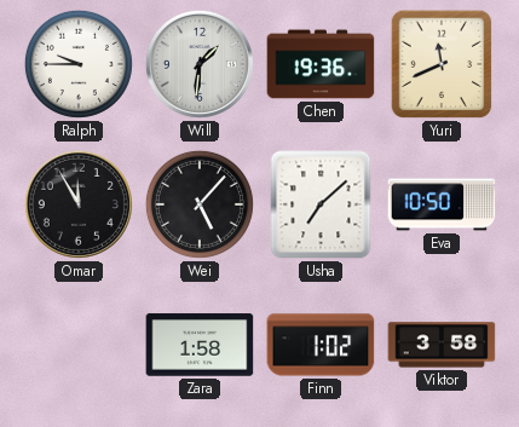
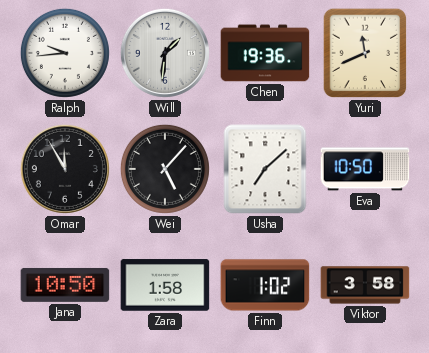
Ralph: 9:45 -> 9:44
Jana: none -> 10:50
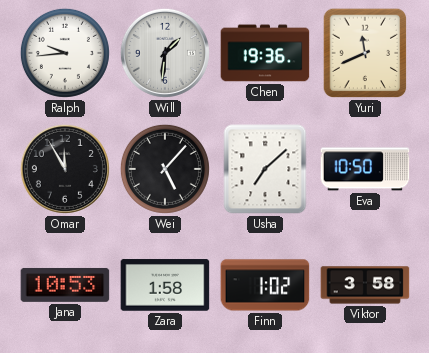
Jana: 10:50 -> 10:53
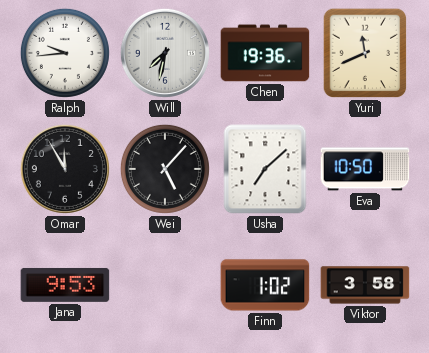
Will: 1:31 -> 7:32
Jana: 10:53 -> 9:53
Zara: 1:58 -> none
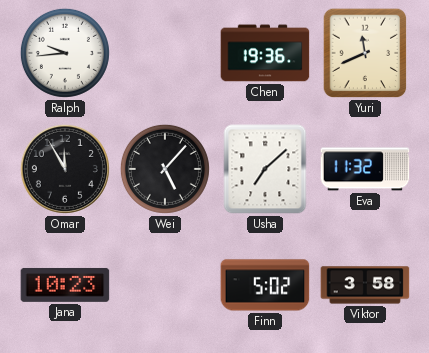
Will: 7:32 -> none
Eva: 10:50 -> 11:32
Jana: 9:53 -> 10:23
Finn: 1:02 -> 5:02
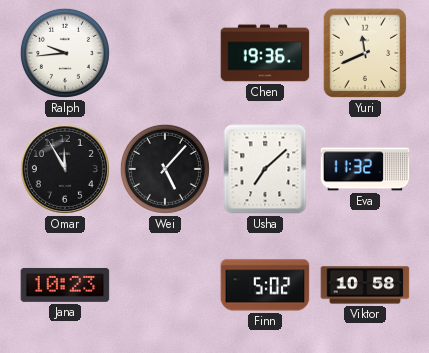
Viktor: 3:58 -> 10:58
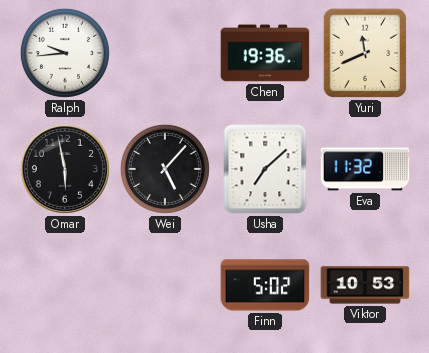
Omar: 11:55 -> 5:58
Jana: 10:23 -> none
Viktor: 10:58 -> 10:53
